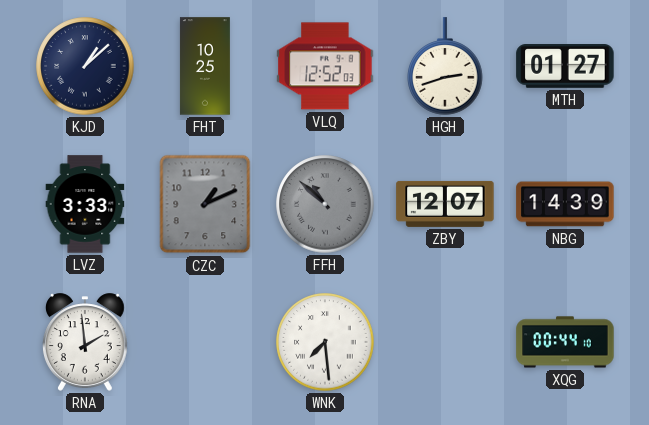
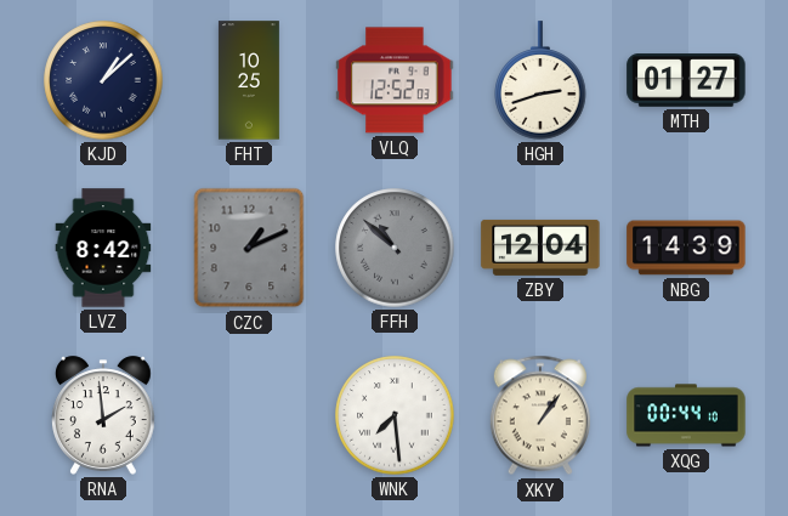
LVZ: 3:33 -> 8:42
ZBY: 12:07 -> 12:04
XKY: none -> 1:06
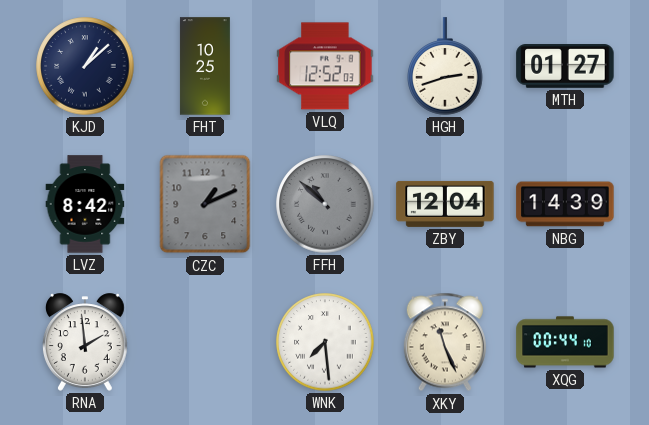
XKY: 1:06 -> 11:26
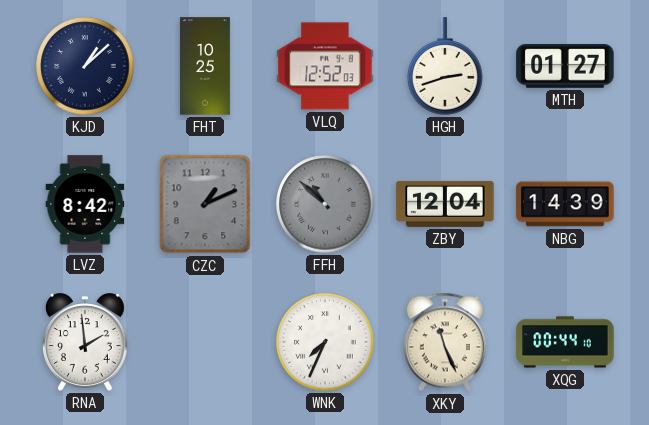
WNK: 7:29 -> 7:34
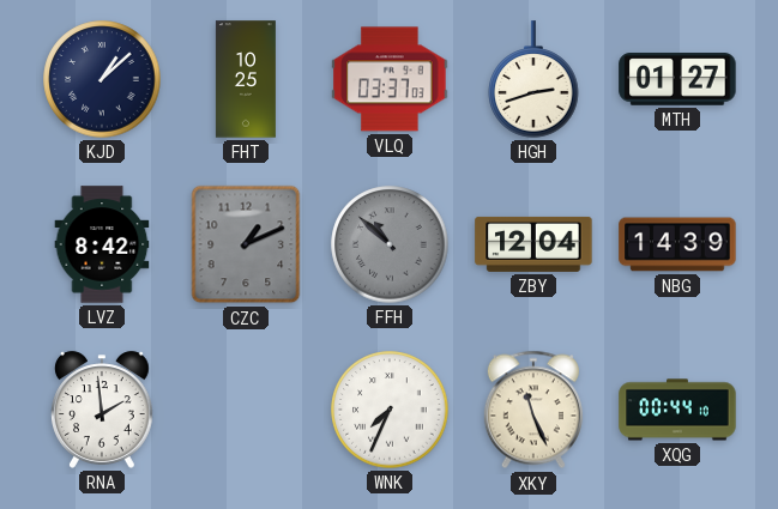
VLQ: 12:52 -> 03:37
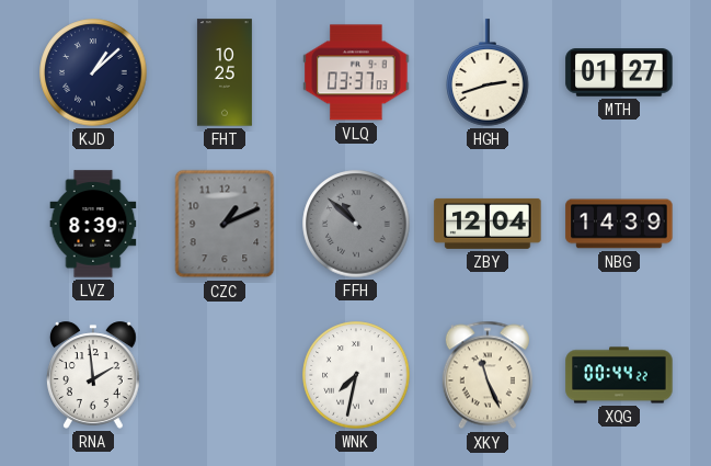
LVZ: 8:42 -> 8:39
WNK: 7:34 -> 7:32
XQG: 00:44:10 -> 00:44:22
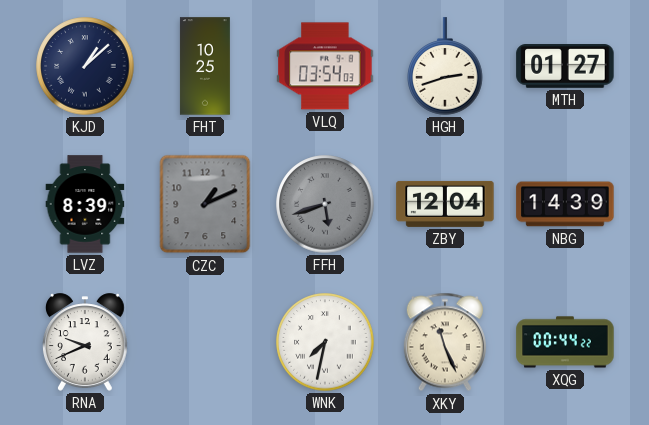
VLQ: 03:37 -> 03:54
FFH: 10:52 -> 5:42
RNA: 1:59 -> 9:41
